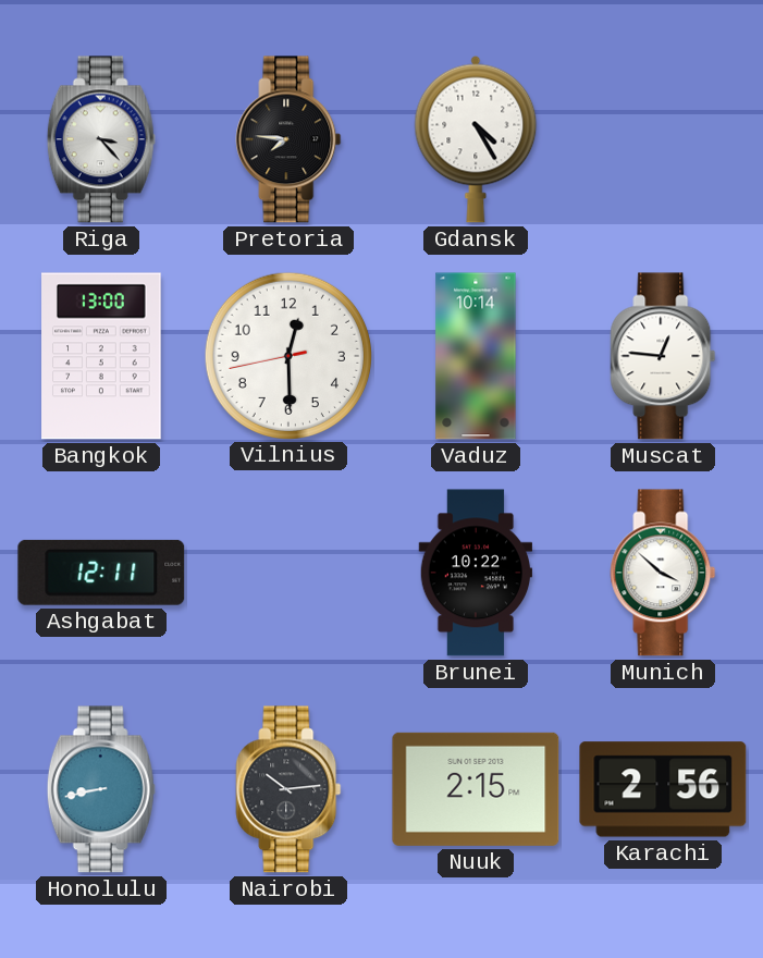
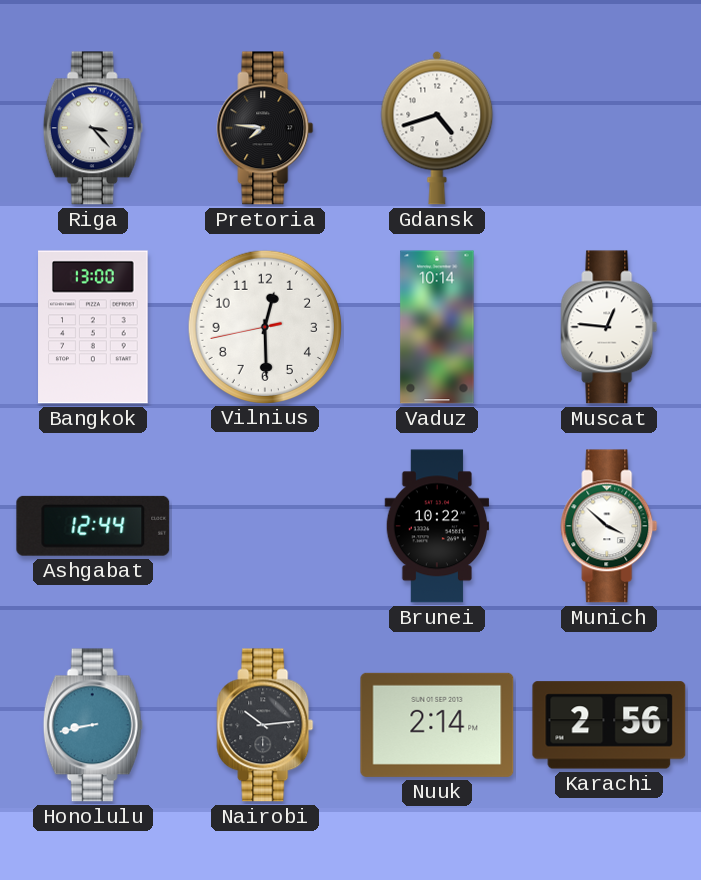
Gdansk: 4:25 -> 4:42
Ashgabat: 12:11 -> 12:44
Nuuk: 2:15 -> 2:14
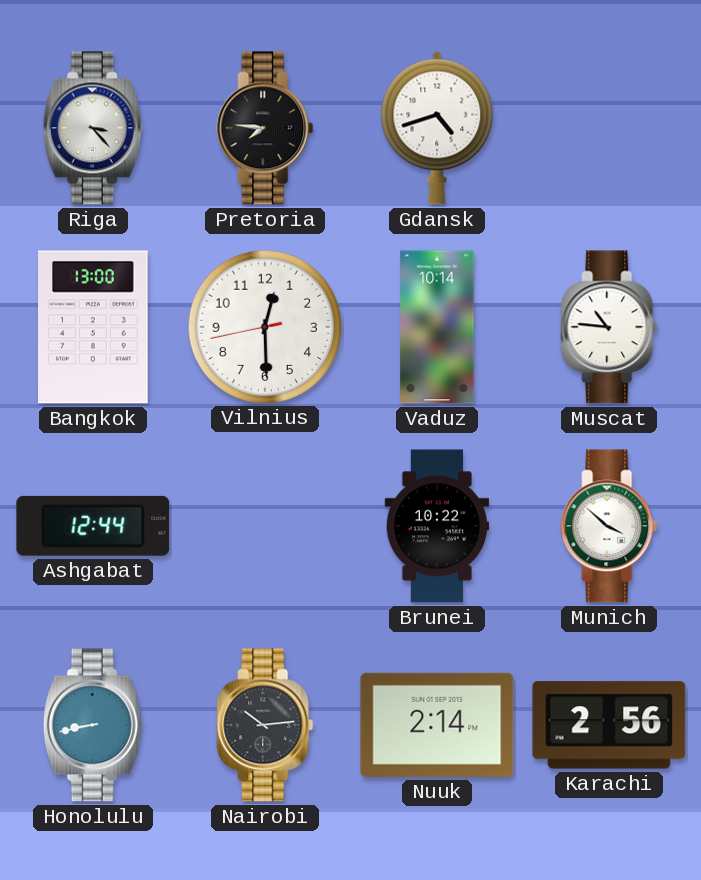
Muscat: 12:46 -> 10:46
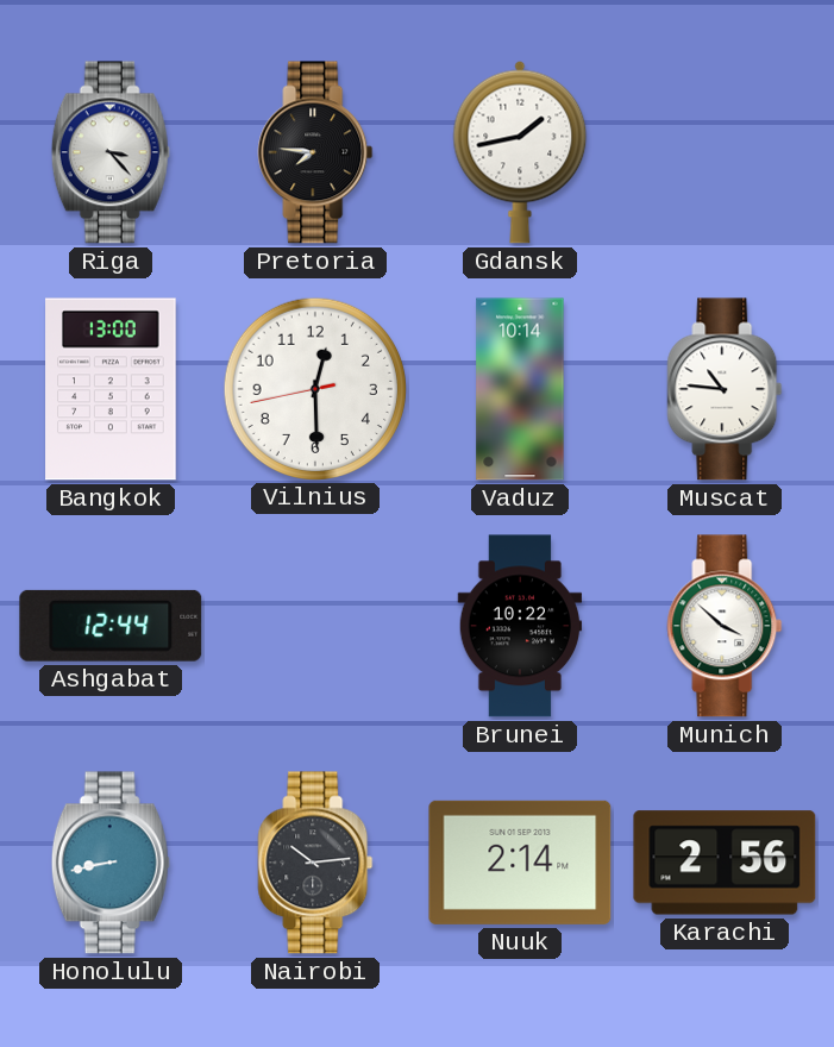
Gdansk: 4:42 -> 1:43
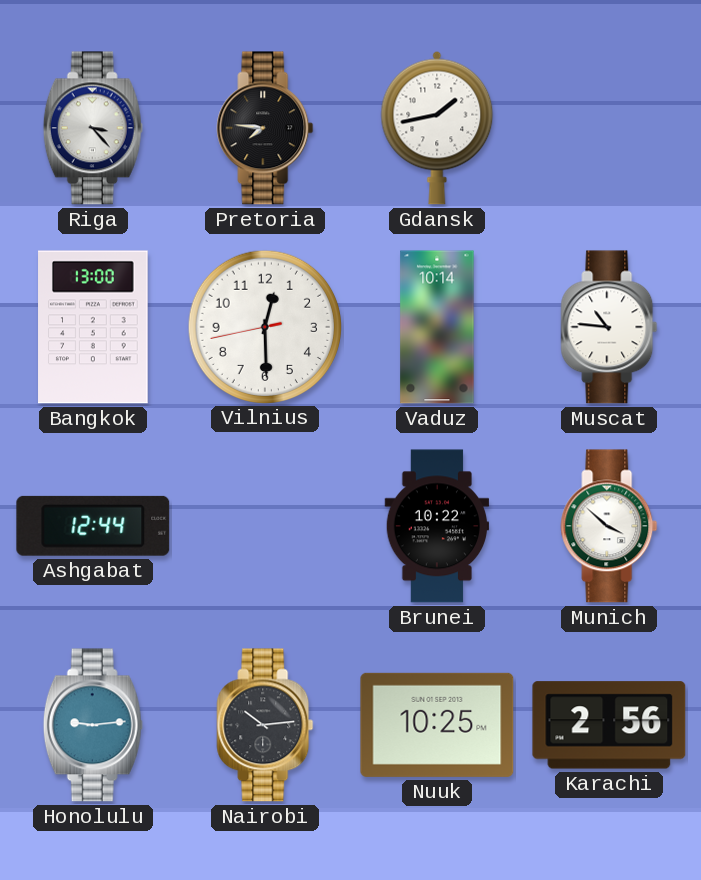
Honolulu: 8:43 -> 9:14
Nuuk: 2:14 -> 10:25
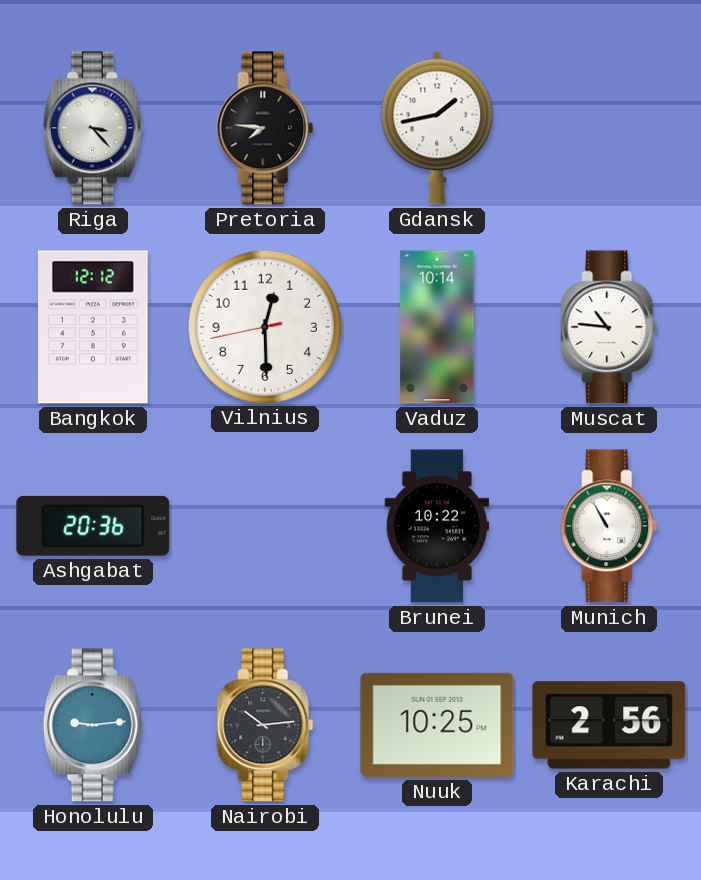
Bangkok: 13:00 -> 12:12
Ashgabat: 12:44 -> 20:36
Munich: 3:52 -> 10:55
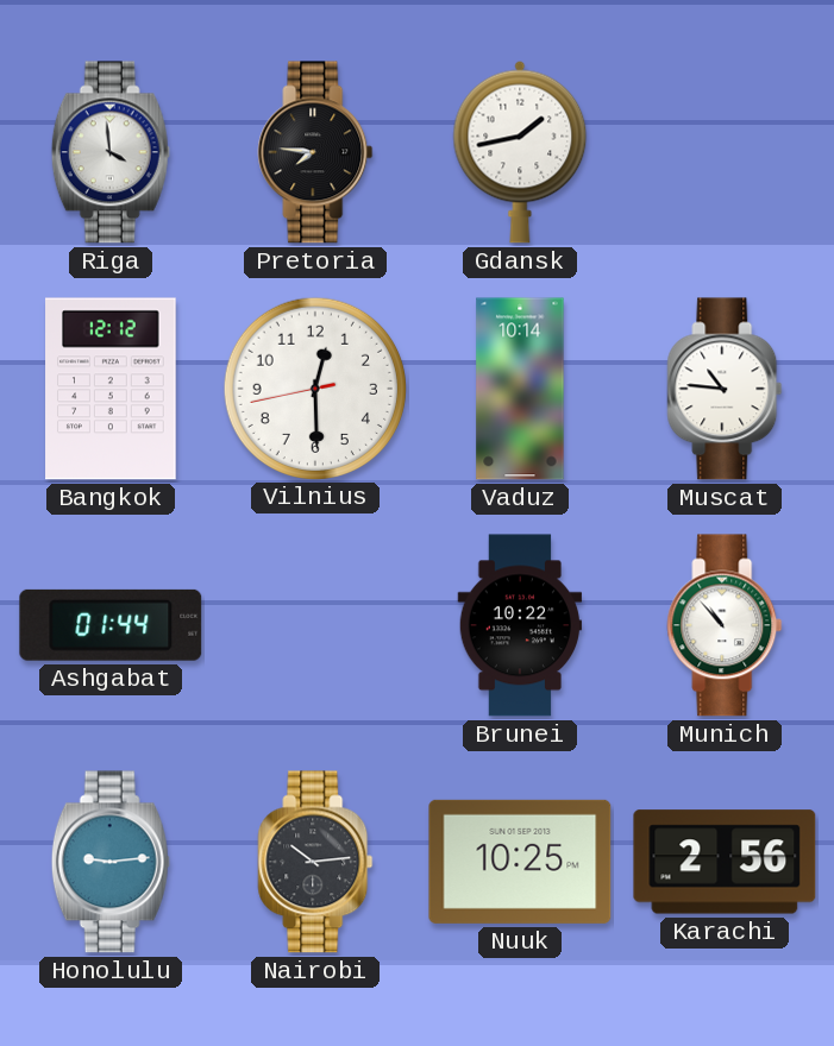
Riga: 3:23 -> 3:59
Ashgabat: 20:36 -> 01:44
Munich: 10:55 -> 10:53
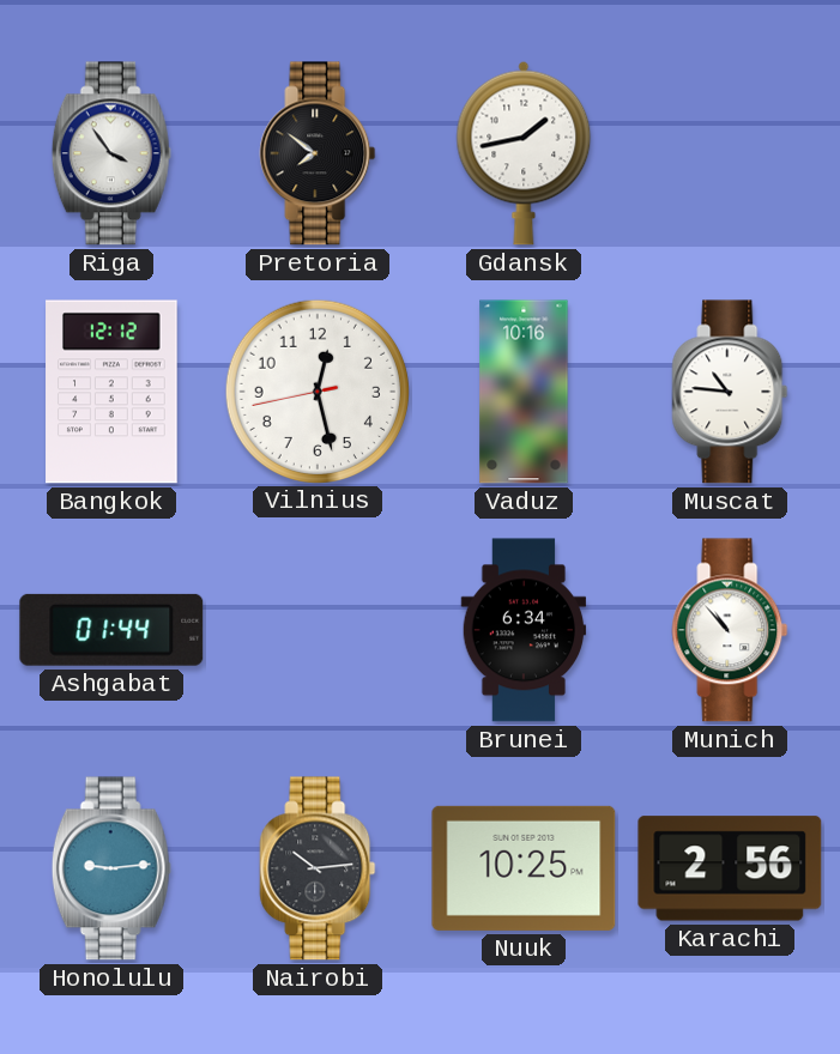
Riga: 3:59 -> 3:54
Pretoria: 7:46 -> 7:51
Vilnius: 12:29 -> 12:27
Vaduz: 10:14 -> 10:16
Brunei: 10:22 -> 6:34
